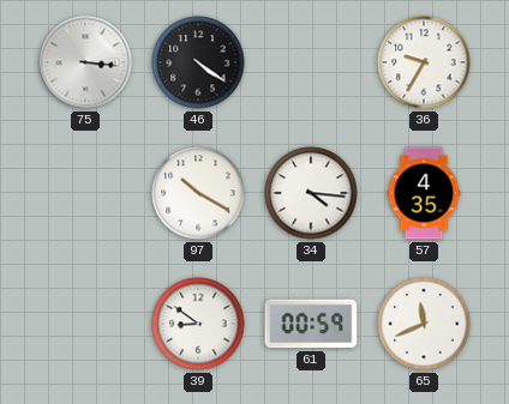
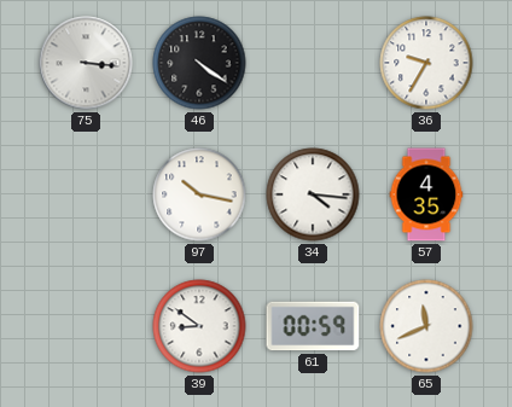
97: 10:20 -> 10:17
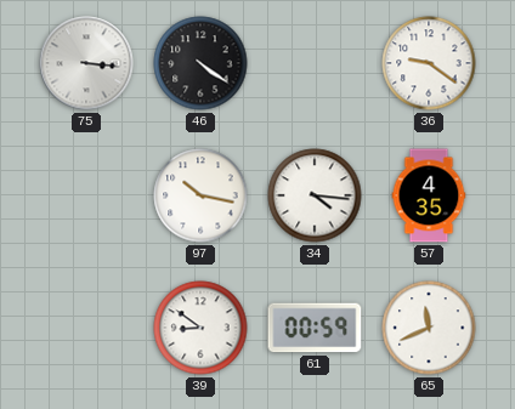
36: 9:35 -> 9:21
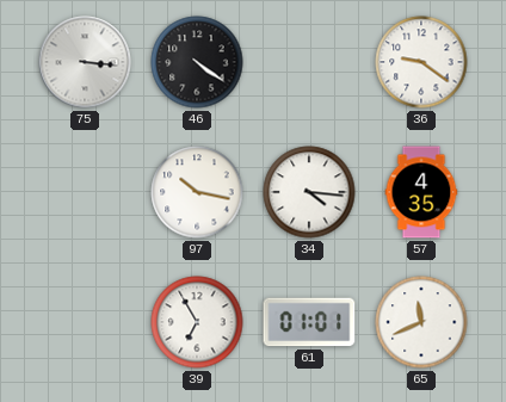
39: 8:51 -> 6:55
61: 00:59 -> 01:01
